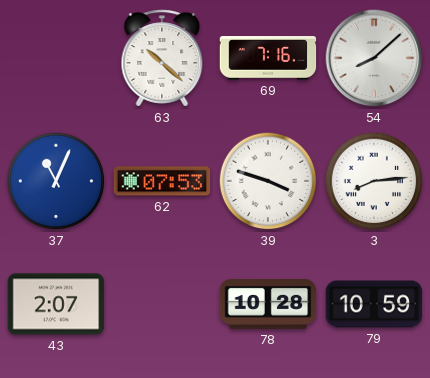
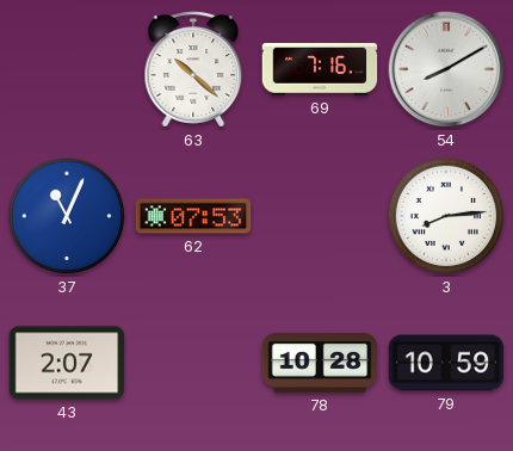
54: 8:08 -> 8:10
39: 3:48 -> none
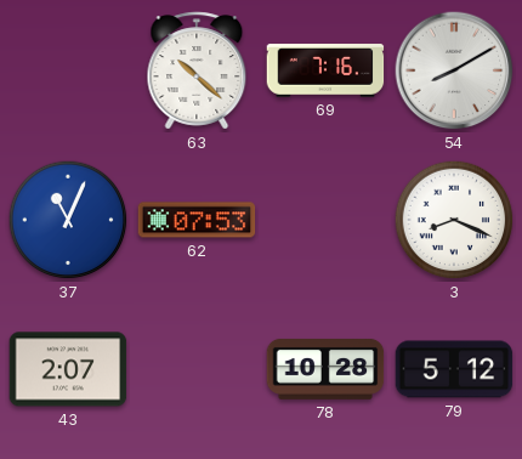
3: 8:14 -> 8:19
79: 10:59 -> 5:12
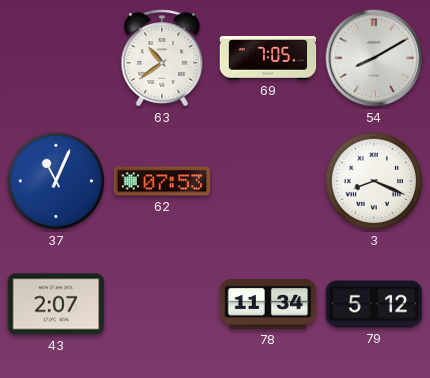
63: 10:22 -> 10:39
69: 7:16 -> 7:05
78: 10:28 -> 11:34
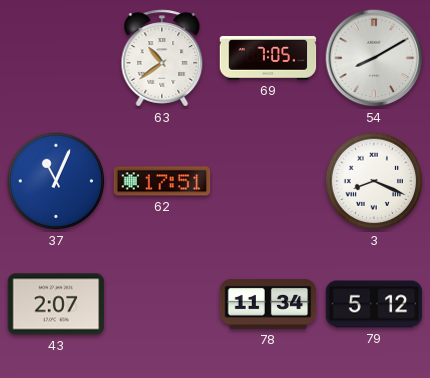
62: 07:53 -> 17:51
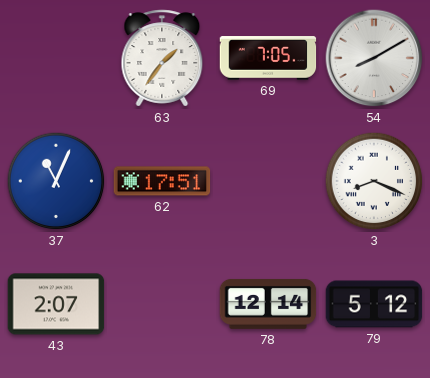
63: 10:39 -> 1:36
78: 11:34 -> 12:14
